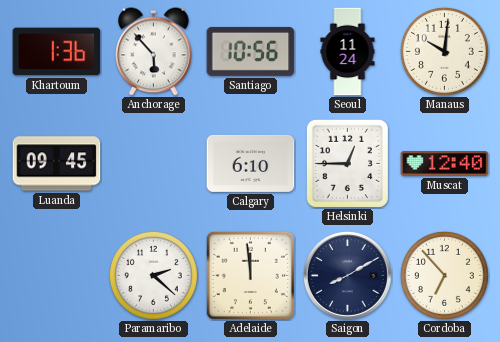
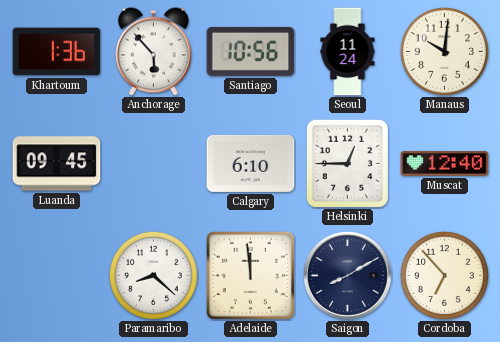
Paramaribo: 2:22 -> 8:22
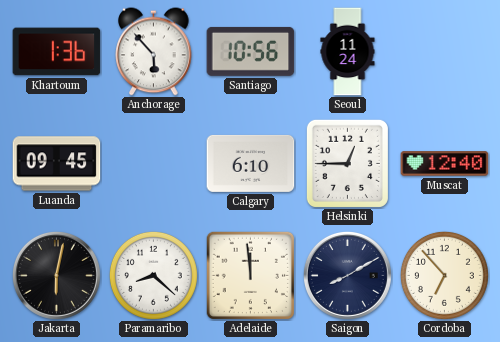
Manaus: 10:01 -> none
Jakarta: none -> 6:02
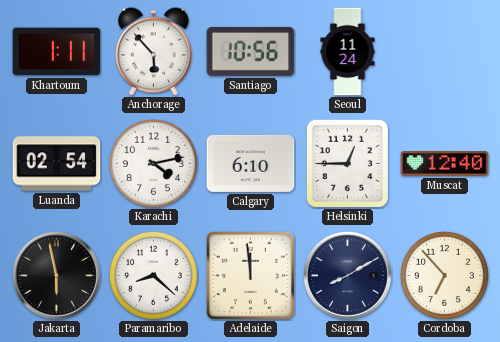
Khartoum: 1:36 -> 1:11
Luanda: 09:45 -> 02:54
Karachi: none -> 4:13
Jakarta: 6:02 -> 5:58
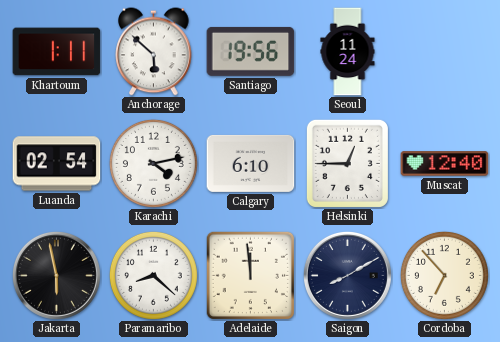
Anchorage: 5:53 -> 5:52
Santiago: 10:56 -> 19:56
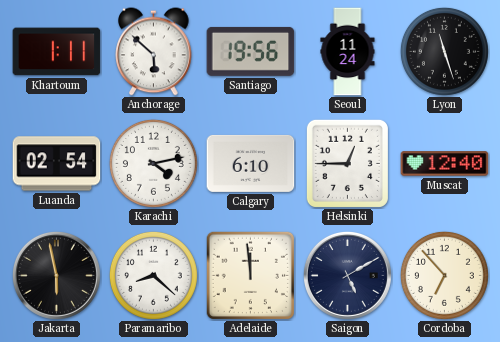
Lyon: none -> 11:27
Saigon: 8:10 -> 5:10
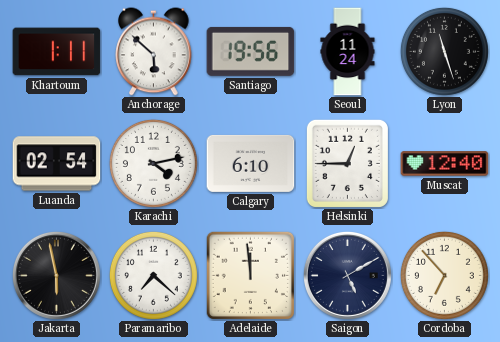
Paramaribo: 8:22 -> 7:22
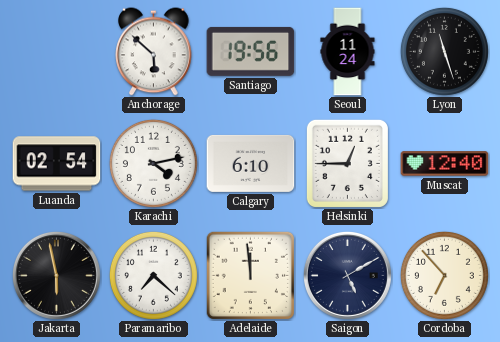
Khartoum: 1:11 -> none
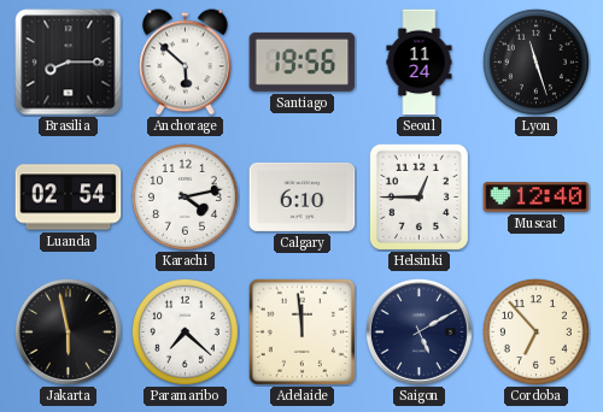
Brasilia: none -> 8:15
